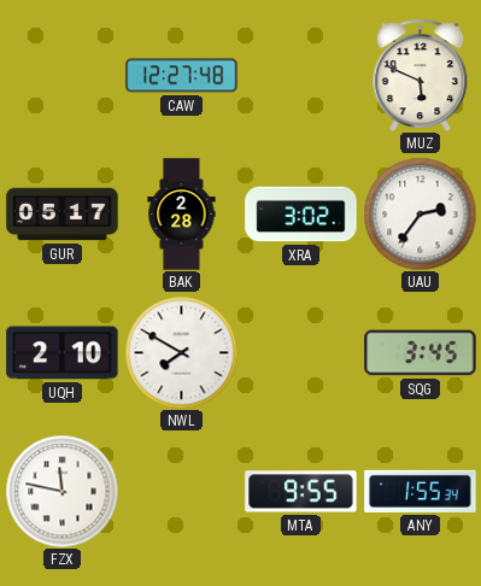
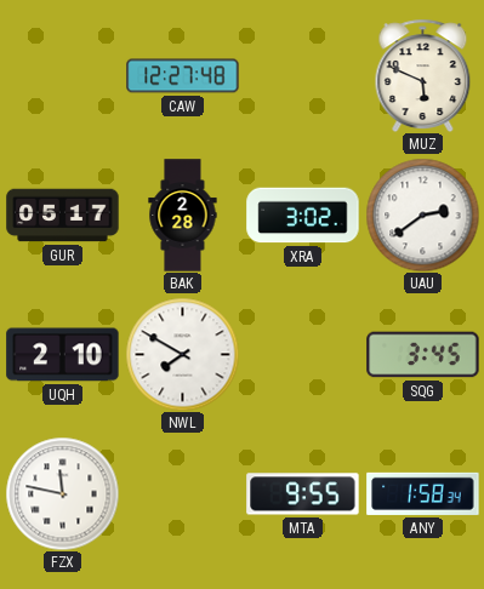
UAU: 2:36 -> 2:39
ANY: 1:55 -> 1:58
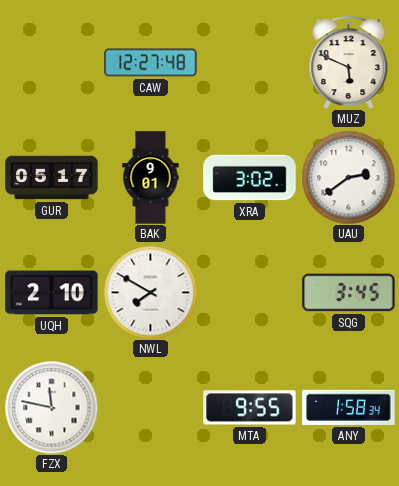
BAK: 2:28 -> 9:01
